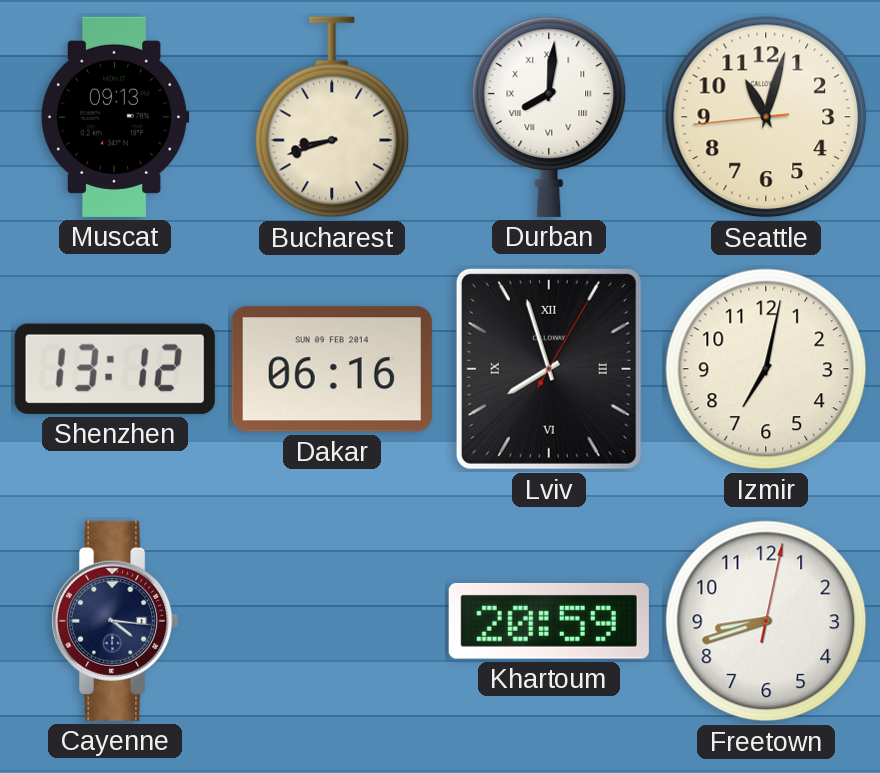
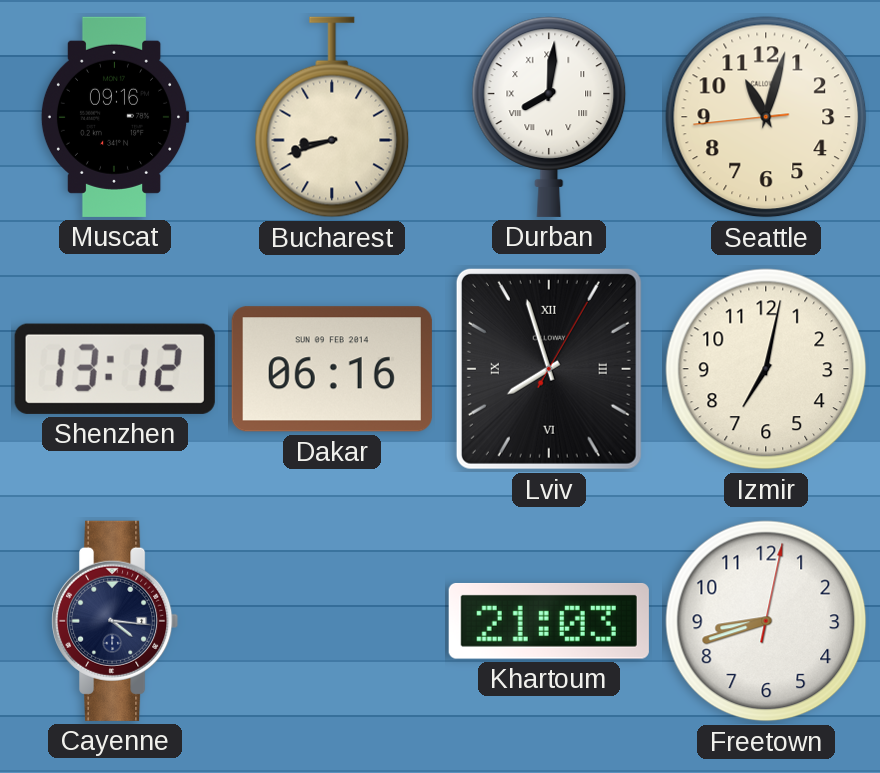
Muscat: 09:13 -> 09:16
Khartoum: 20:59 -> 21:03
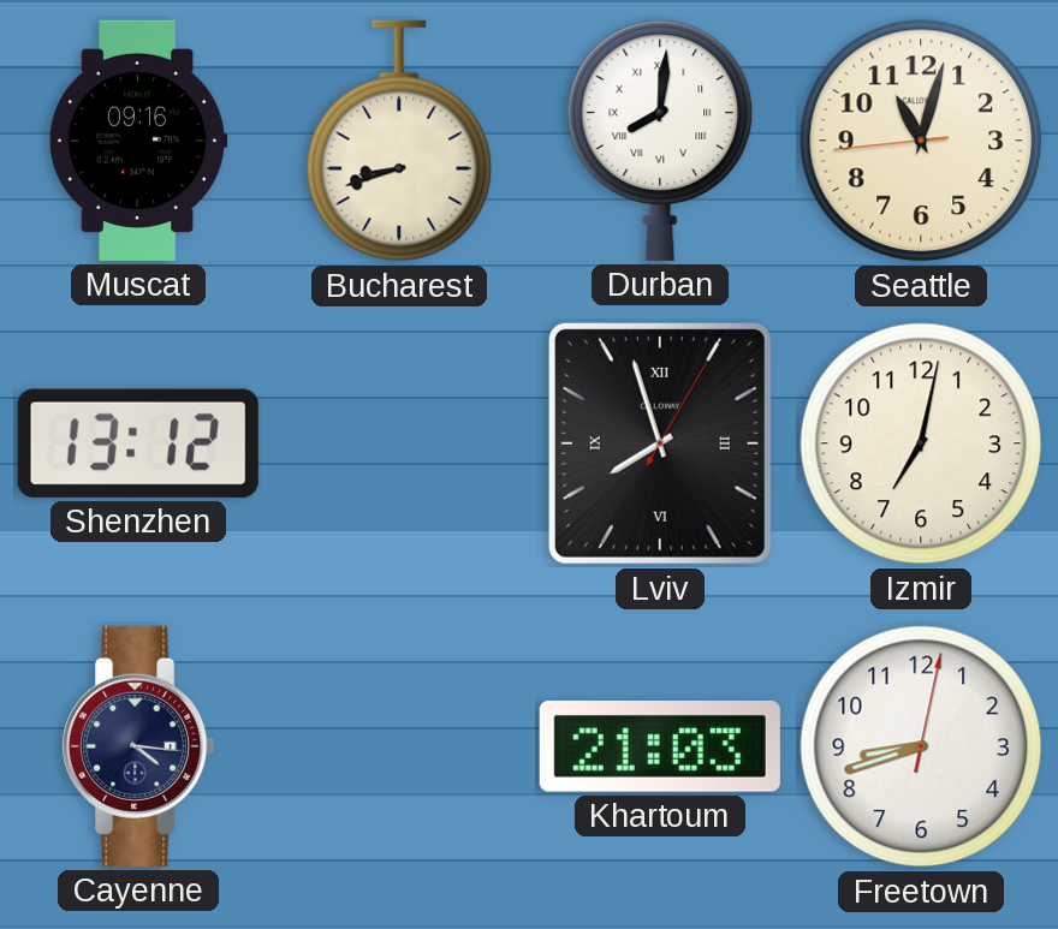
Dakar: 06:16 -> none
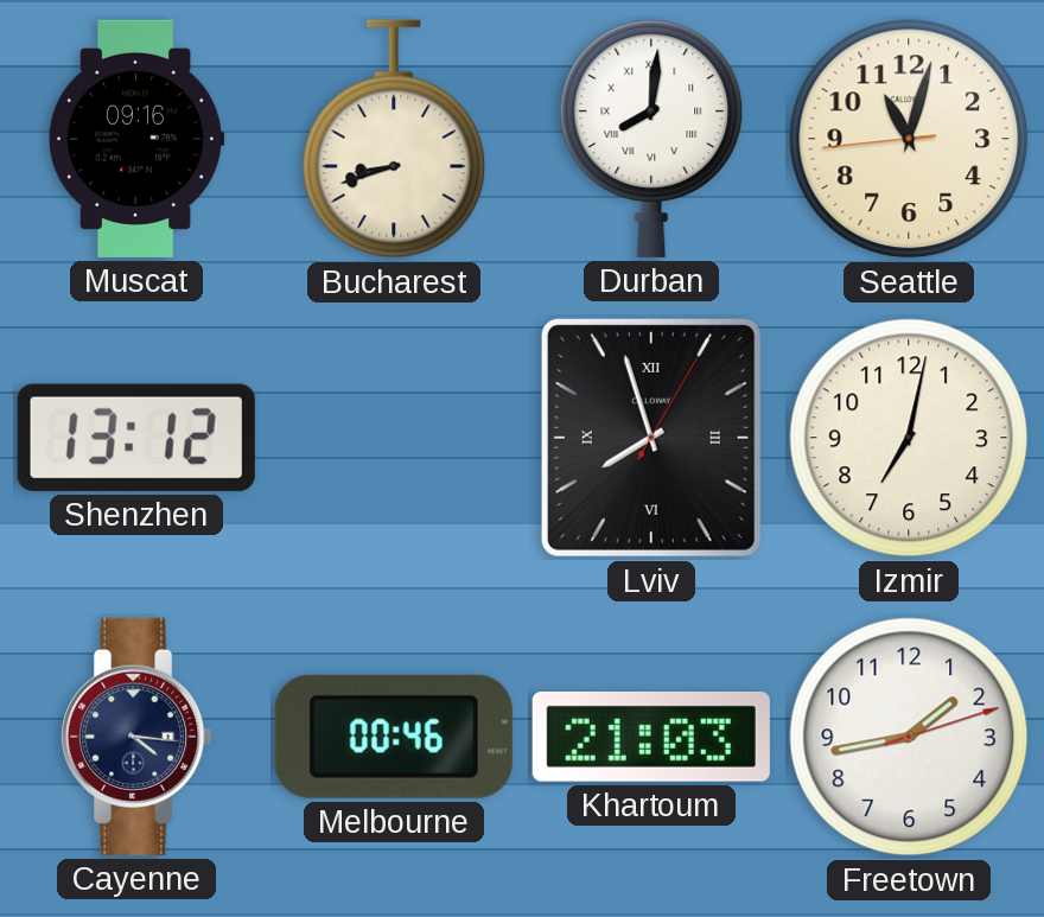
Melbourne: none -> 00:46
Freetown: 8:42 -> 1:43
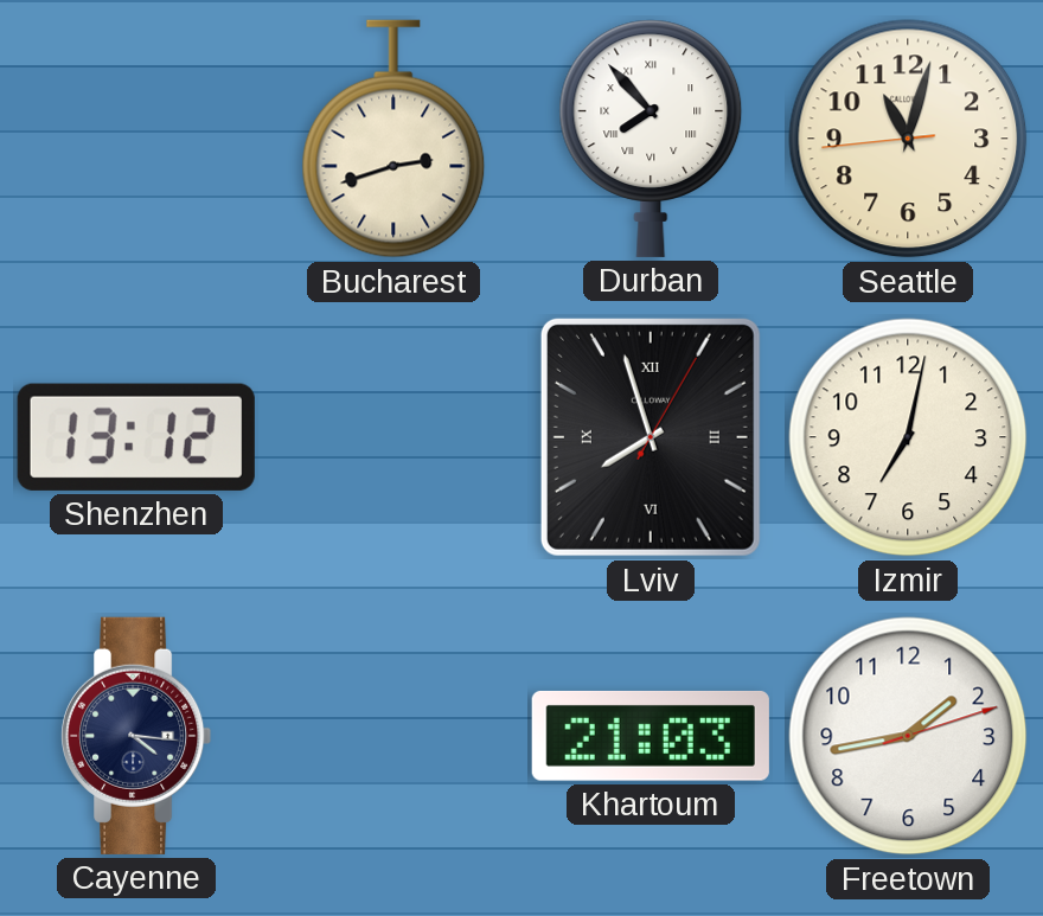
Muscat: 09:16 -> none
Bucharest: 8:42 -> 2:42
Durban: 8:01 -> 7:53
Melbourne: 00:46 -> none
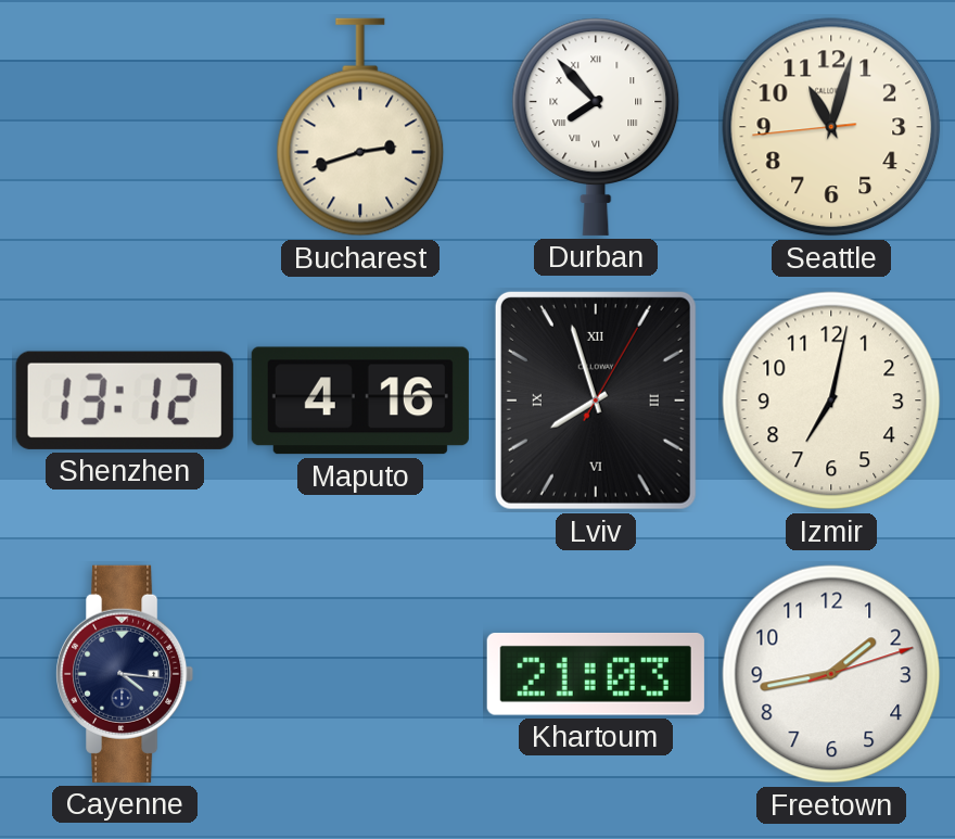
Maputo: none -> 4:16
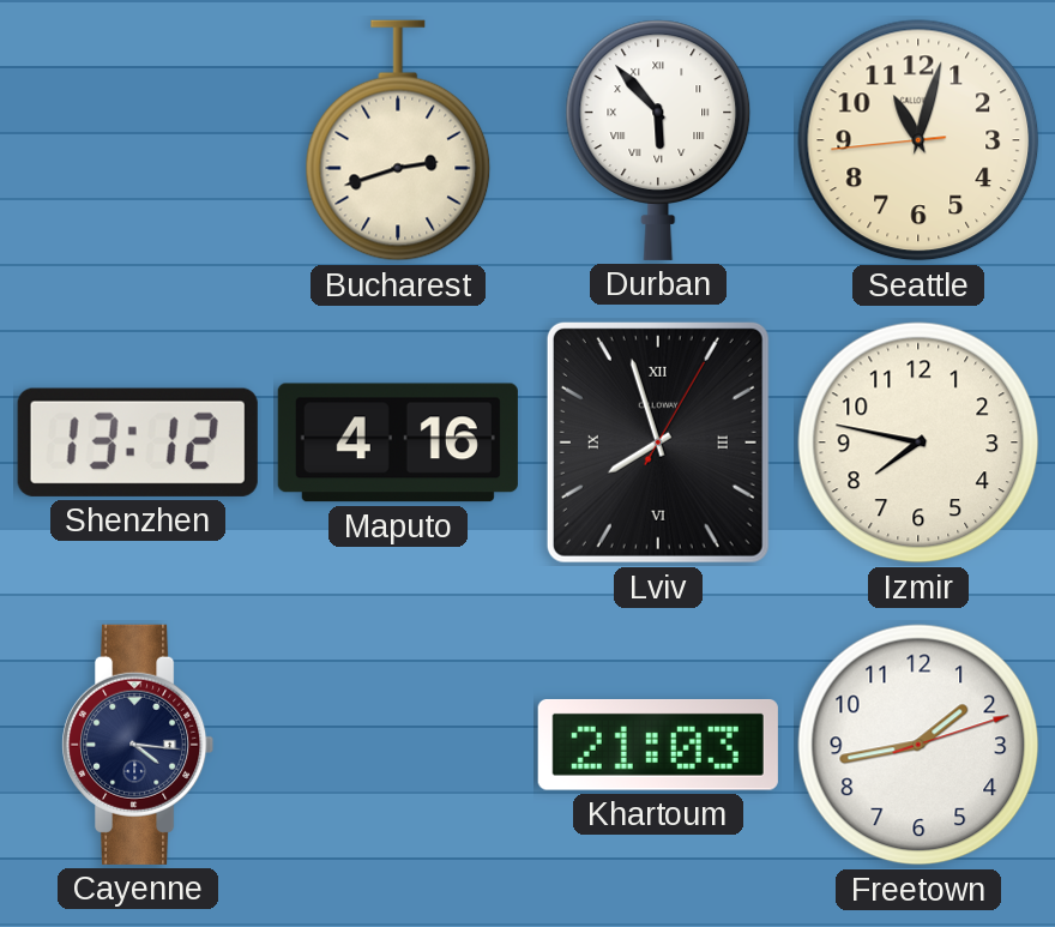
Durban: 7:53 -> 5:53
Izmir: 7:02 -> 7:47
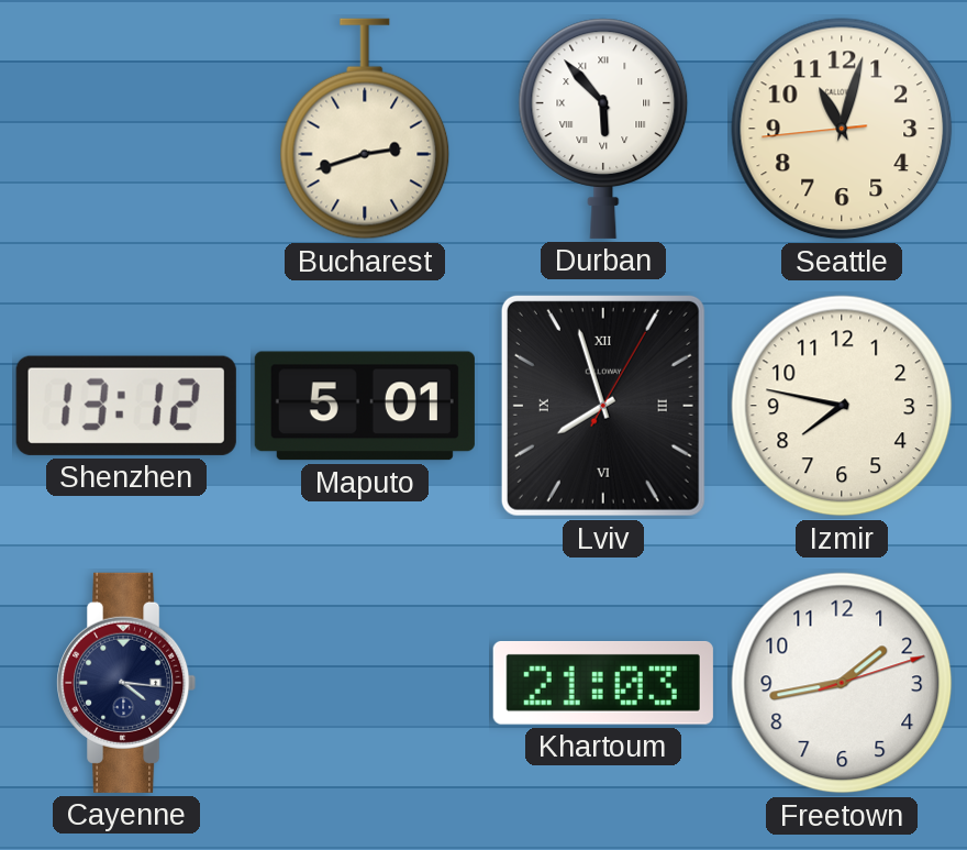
Maputo: 4:16 -> 5:01
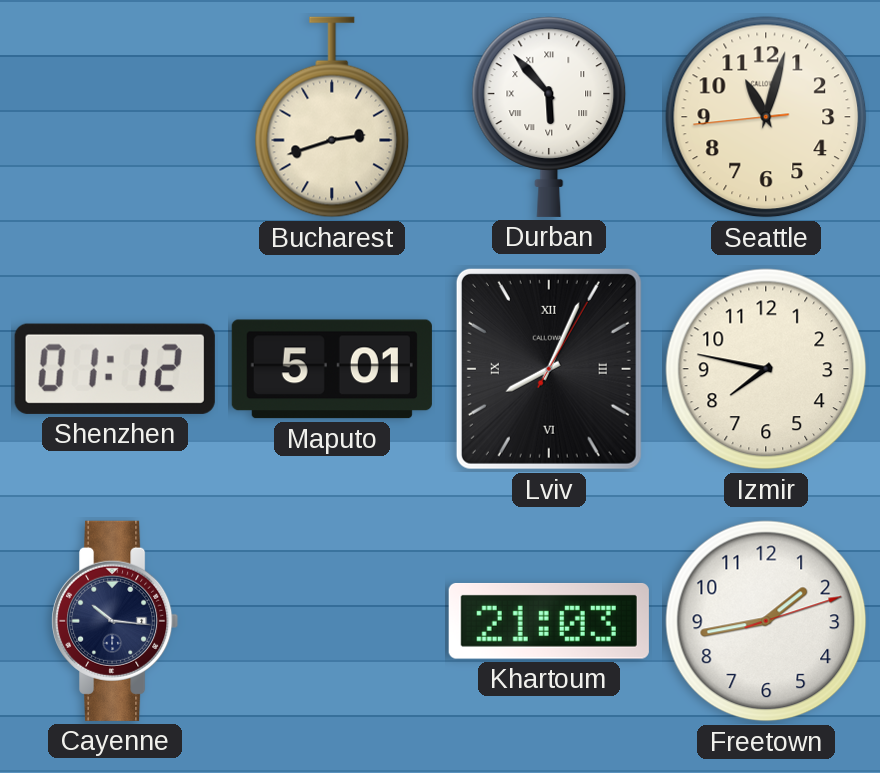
Shenzhen: 13:12 -> 01:12
Lviv: 7:57 -> 8:04
Cayenne: 4:16 -> 10:16
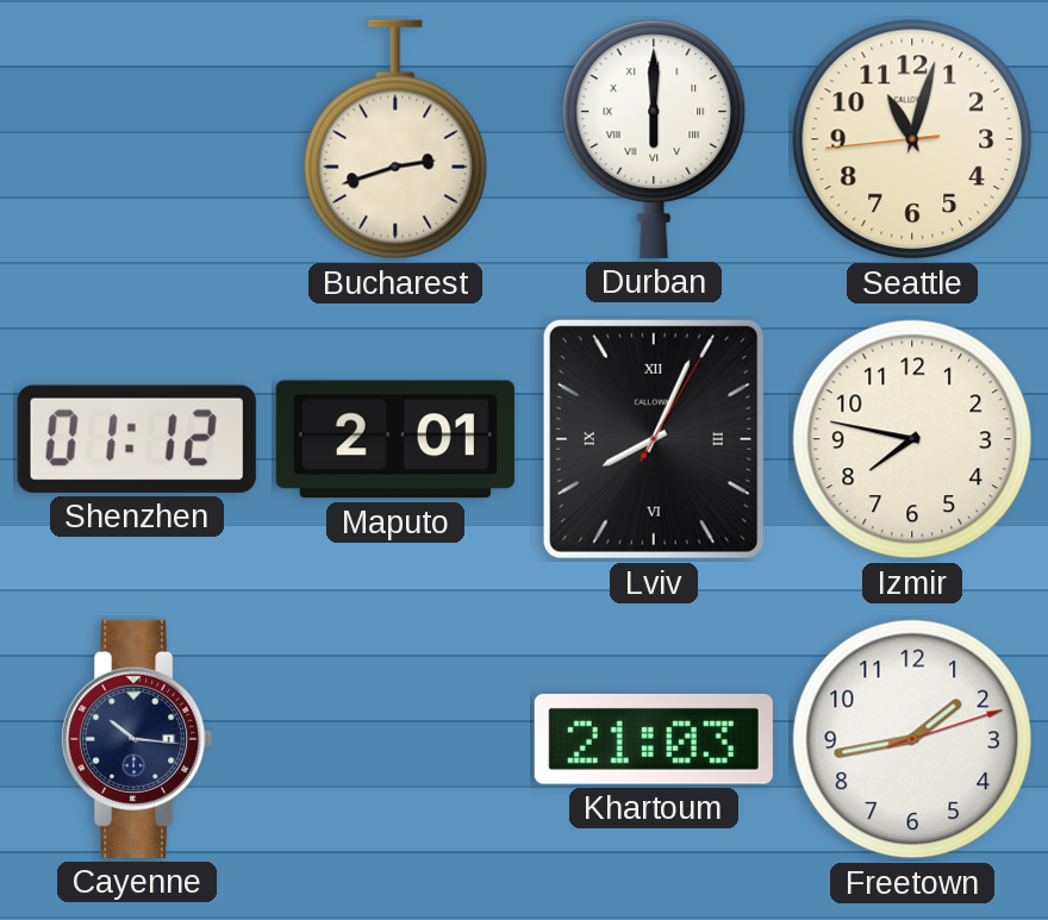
Durban: 5:53 -> 6:00
Maputo: 5:01 -> 2:01
